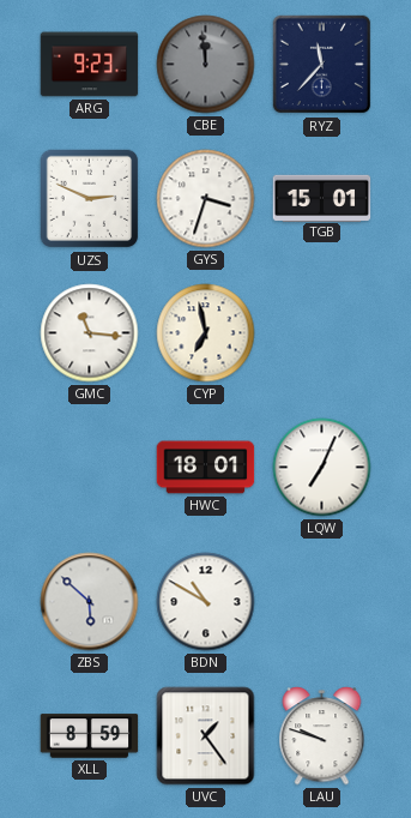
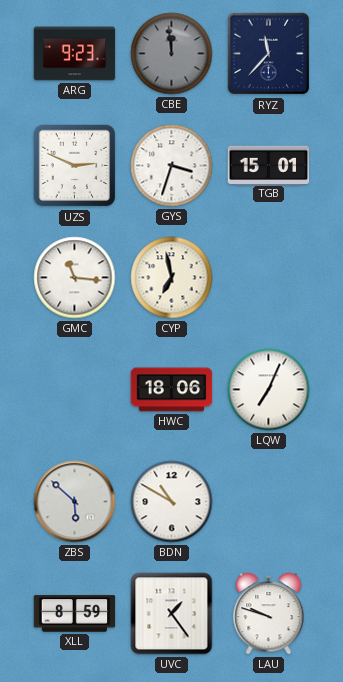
HWC: 18:01 -> 18:06
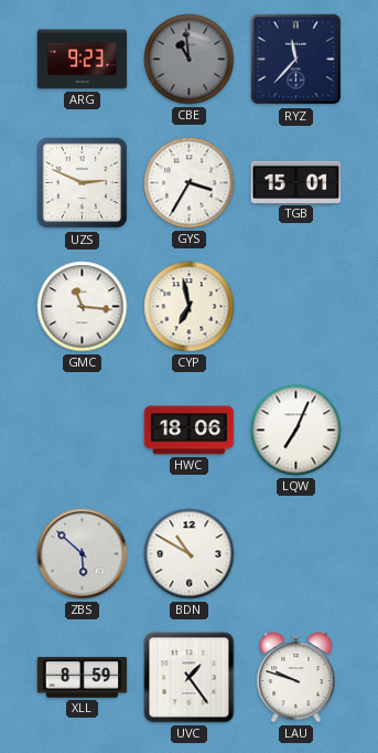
CBE: 11:59 -> 10:59
GYS: 3:33 -> 3:35
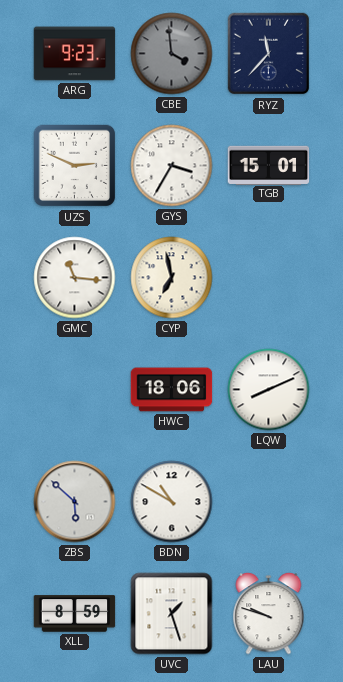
CBE: 10:59 -> 3:59
LQW: 7:04 -> 8:11
UVC: 1:24 -> 1:27
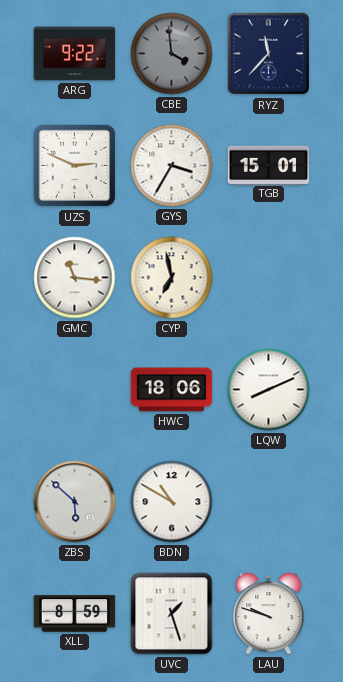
ARG: 9:23 -> 9:22
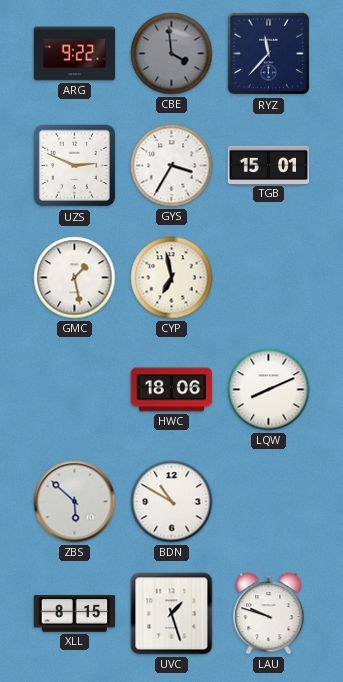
GMC: 11:16 -> 1:28
XLL: 8:59 -> 8:15
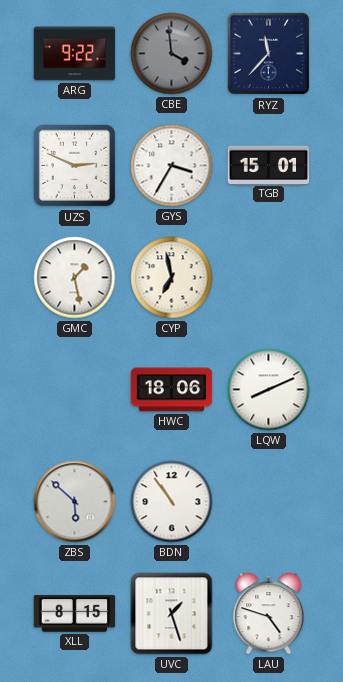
BDN: 10:50 -> 10:54
LAU: 9:48 -> 4:48
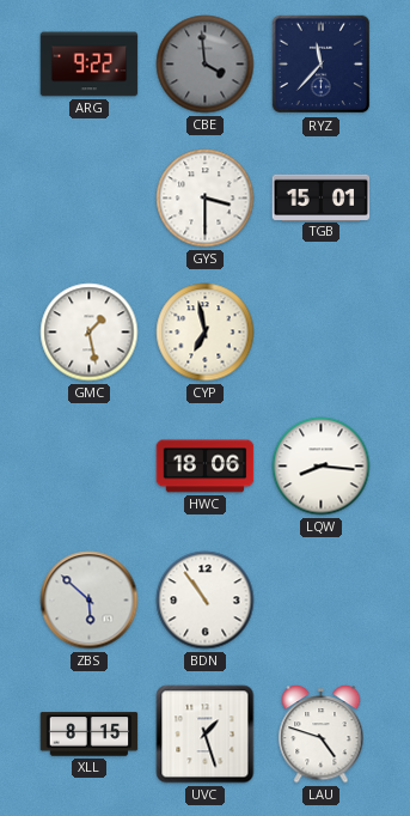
UZS: 2:49 -> none
GYS: 3:35 -> 3:30
LQW: 8:11 -> 8:16
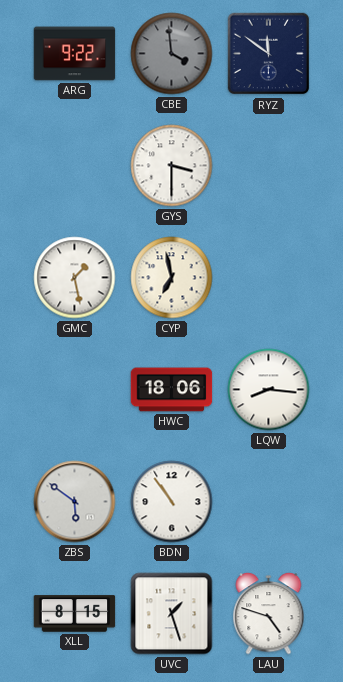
RYZ: 11:37 -> 11:51
TGB: 15:01 -> none
ZBS: 5:52 -> 5:51
